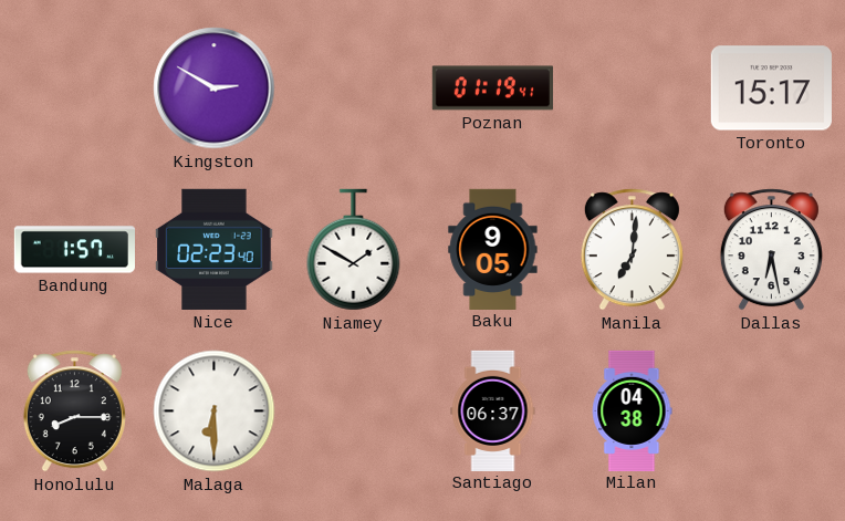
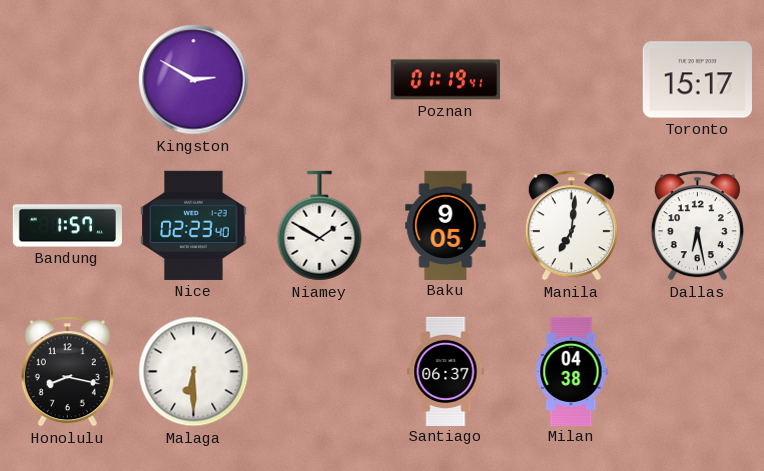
Honolulu: 8:15 -> 8:17
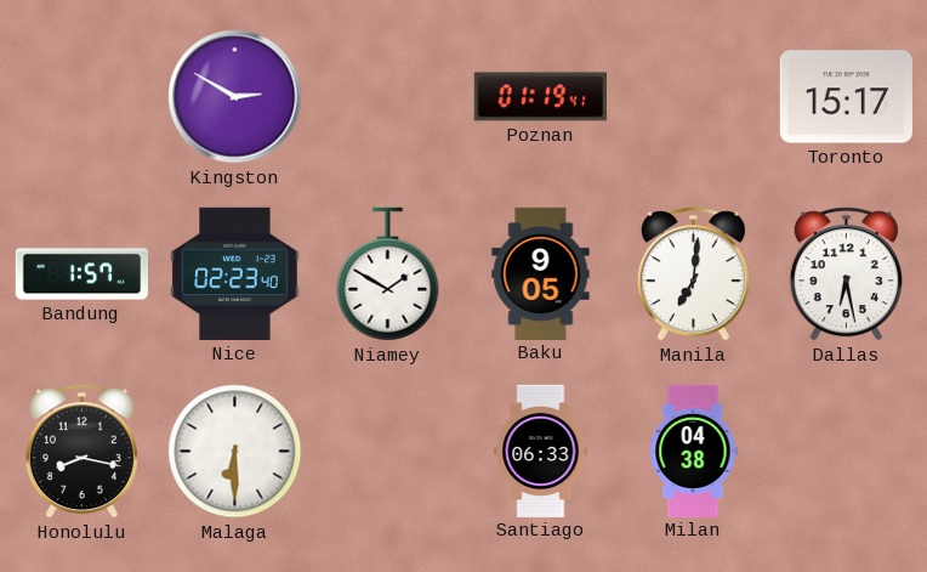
Santiago: 06:37 -> 06:33
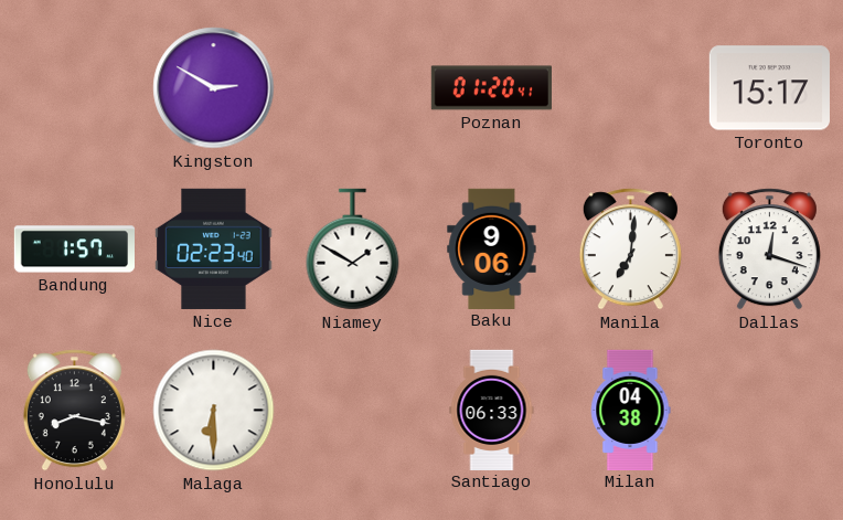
Poznan: 01:19 -> 01:20
Baku: 9:05 -> 9:06
Dallas: 6:28 -> 12:18
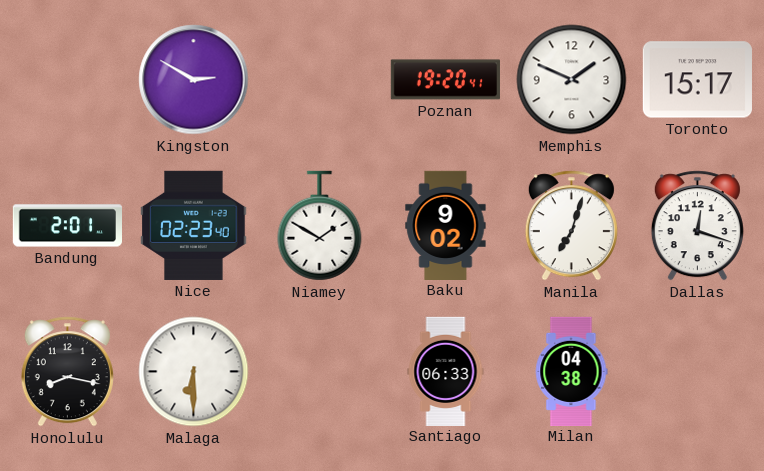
Poznan: 01:20 -> 19:20
Memphis: none -> 1:49
Bandung: 1:57 -> 2:01
Baku: 9:06 -> 9:02
Manila: 7:01 -> 7:03
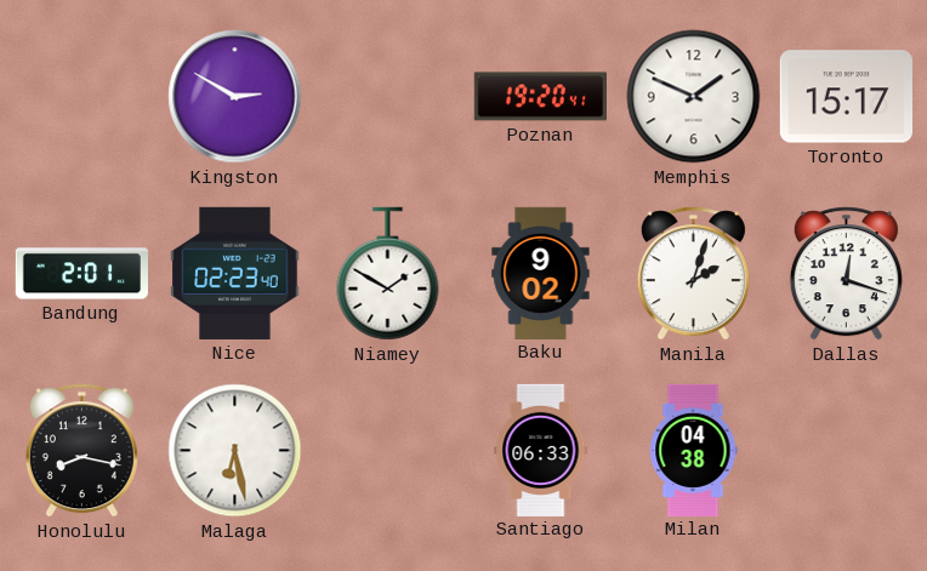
Manila: 7:03 -> 2:03
Malaga: 6:30 -> 6:28
